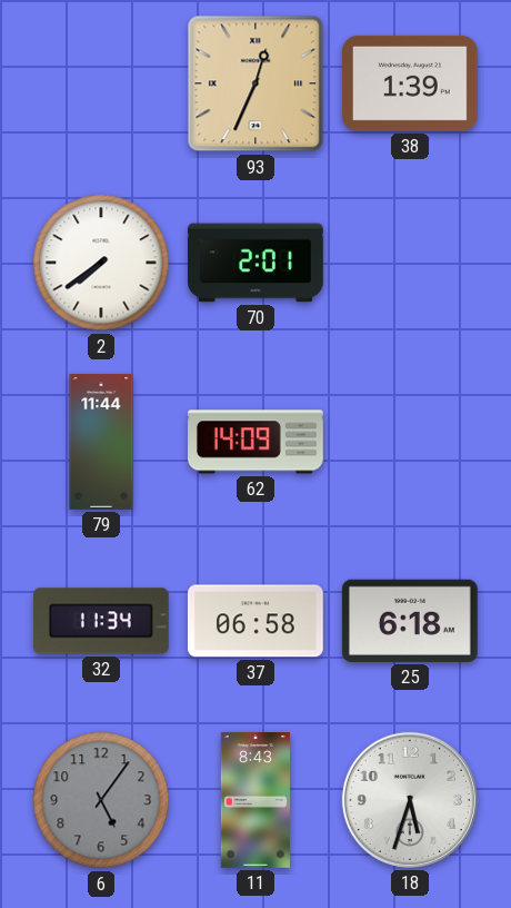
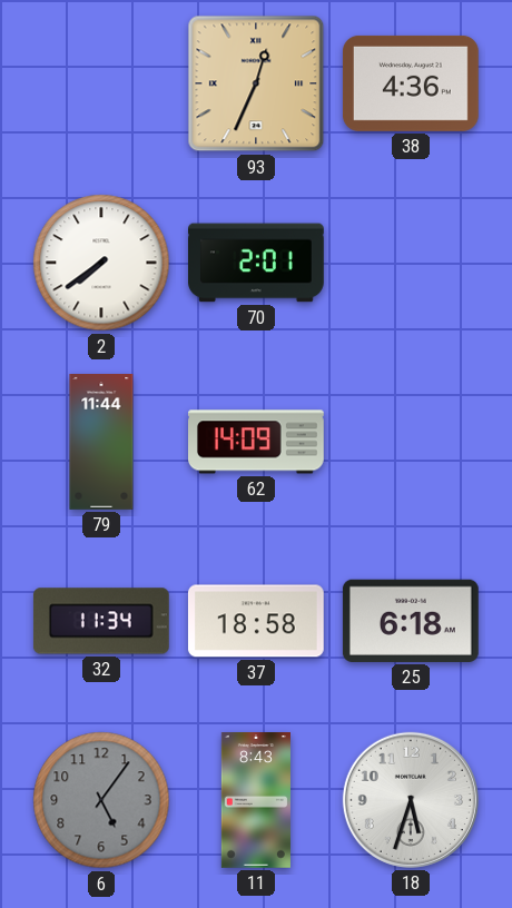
38: 1:39 -> 4:36
37: 06:58 -> 18:58
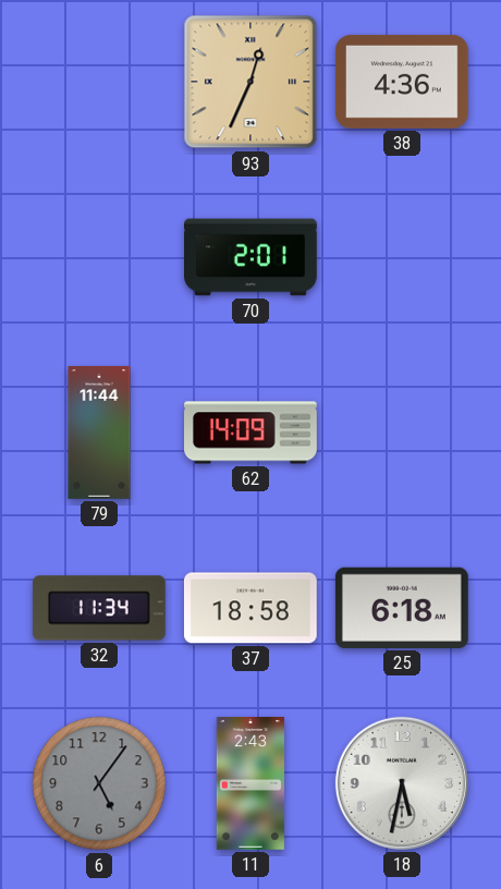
2: 7:39 -> none
11: 8:43 -> 2:43
18: 5:33 -> 5:32
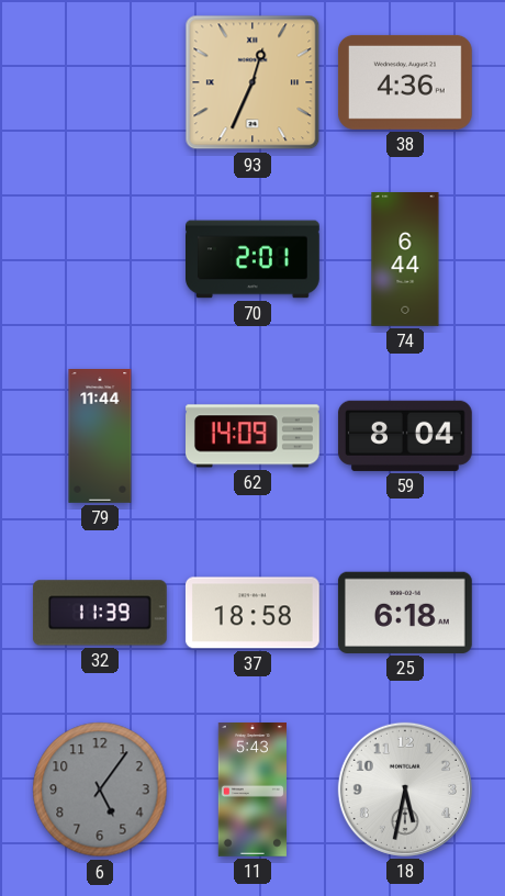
74: none -> 6:44
59: none -> 8:04
32: 11:34 -> 11:39
11: 2:43 -> 5:43
